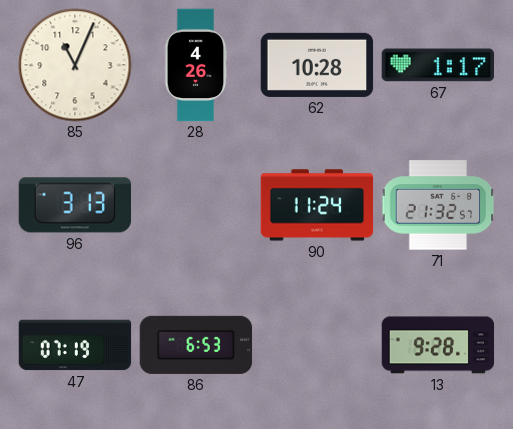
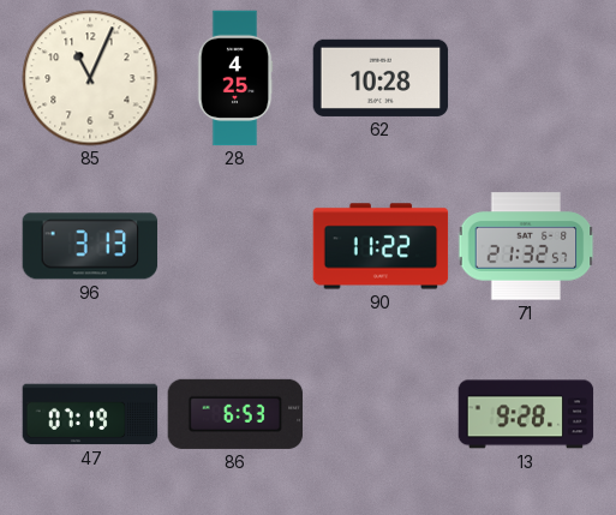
28: 4:26 -> 4:25
67: 1:17 -> none
90: 11:24 -> 11:22
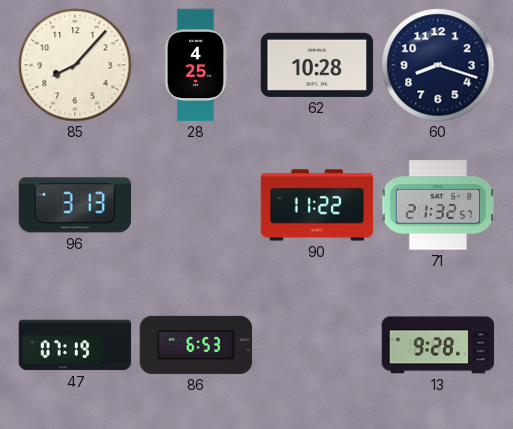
85: 11:04 -> 8:07
60: none -> 8:18
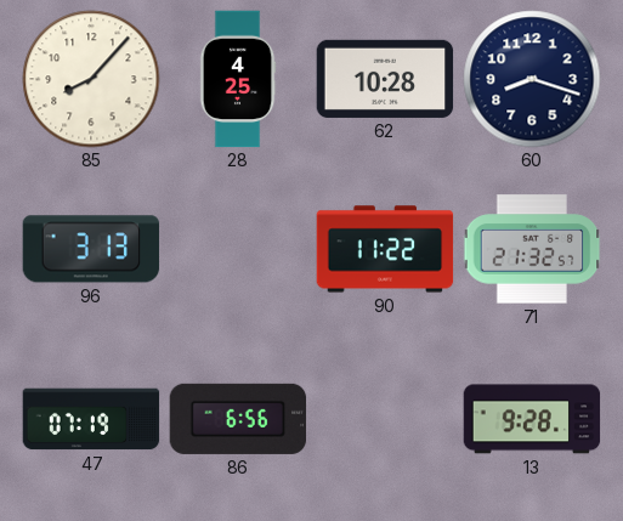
86: 6:53 -> 6:56
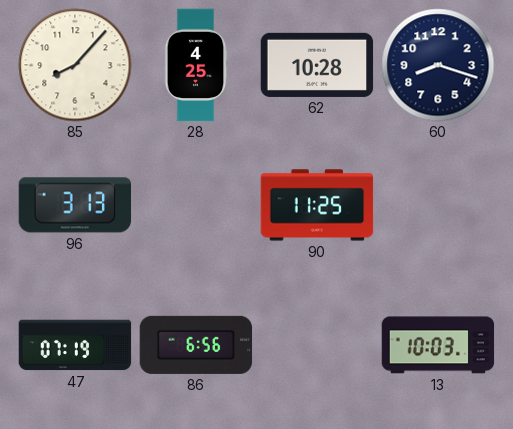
90: 11:22 -> 11:25
71: 21:32 -> none
13: 9:28 -> 10:03
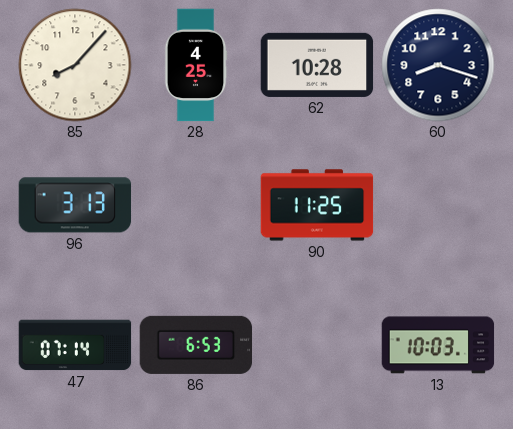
47: 07:19 -> 07:14
86: 6:56 -> 6:53
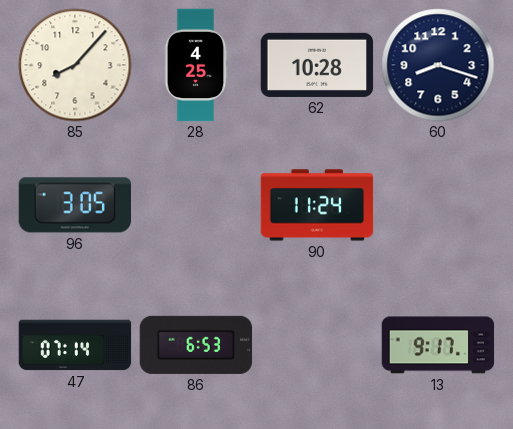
96: 3:13 -> 3:05
90: 11:25 -> 11:24
13: 10:03 -> 9:17
